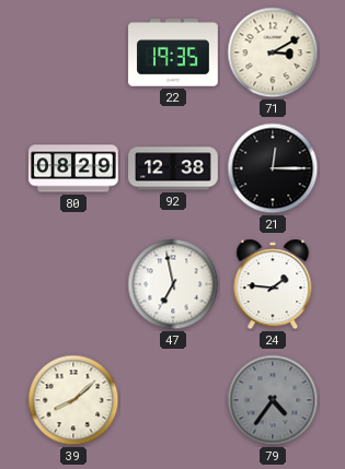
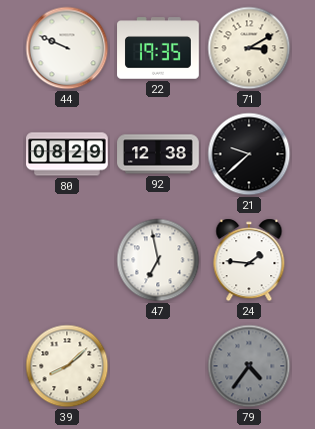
44: none -> 9:49
21: 12:15 -> 9:38
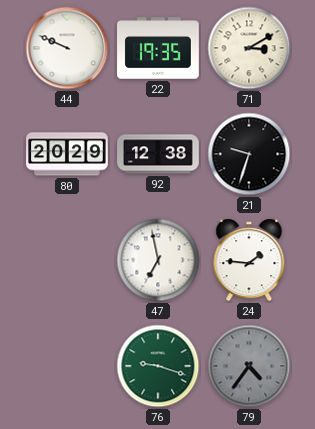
80: 08:29 -> 20:29
21: 9:38 -> 9:33
39: 8:08 -> none
76: none -> 9:18
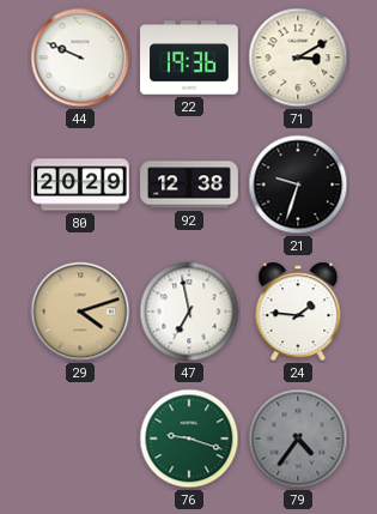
22: 19:35 -> 19:36
29: none -> 4:12
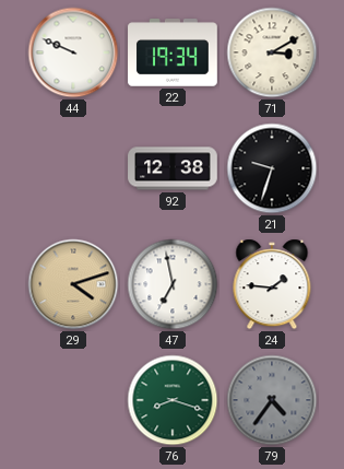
22: 19:36 -> 19:34
80: 20:29 -> none
76: 9:18 -> 8:18
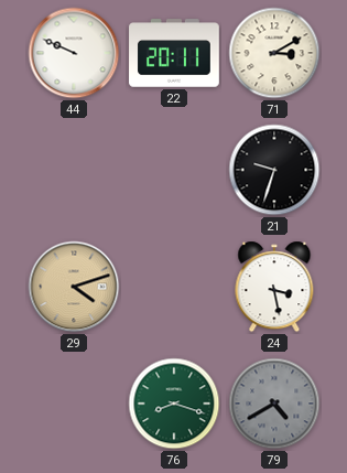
22: 19:34 -> 20:11
92: 12:38 -> none
47: 6:58 -> none
24: 1:46 -> 3:28
79: 4:36 -> 4:40
